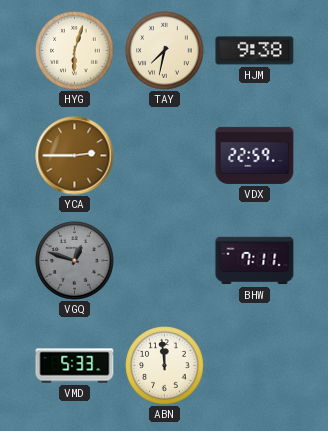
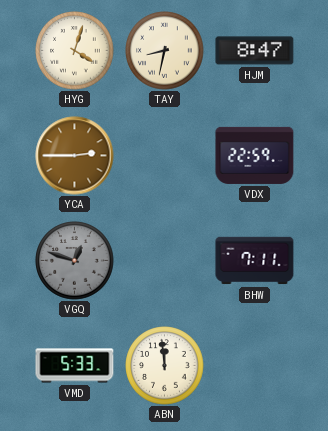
HYG: 6:03 -> 4:03
TAY: 7:32 -> 8:32
HJM: 9:38 -> 8:47
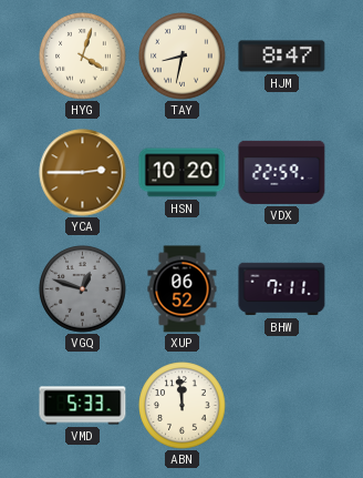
HSN: none -> 10:20
XUP: none -> 06:52
